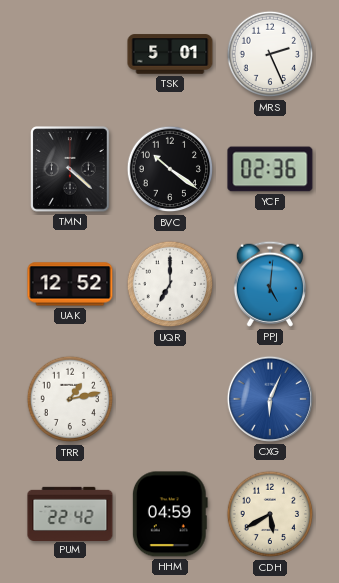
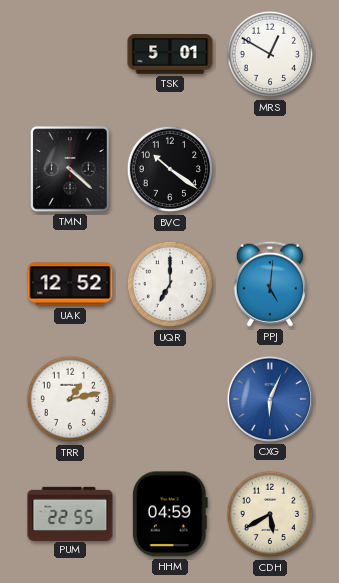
MRS: 2:26 -> 12:50
YCF: 02:36 -> none
PUM: 22:42 -> 22:55
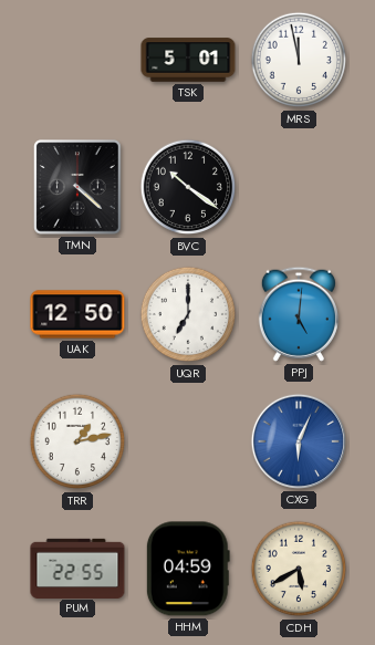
MRS: 12:50 -> 11:58
UAK: 12:52 -> 12:50
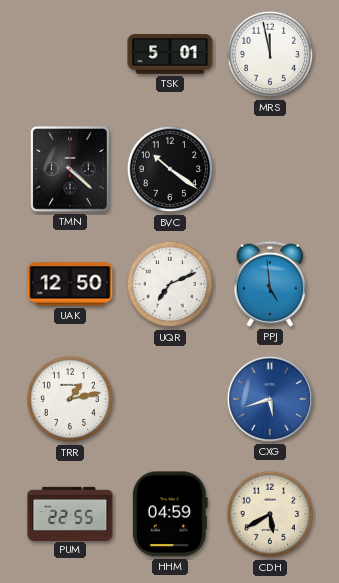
UQR: 7:00 -> 7:11
PPJ: 5:01 -> 4:59
CXG: 6:04 -> 5:42
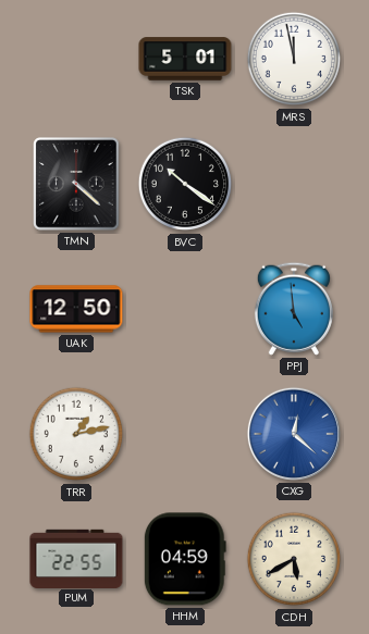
UQR: 7:11 -> none
CXG: 5:42 -> 12:22
